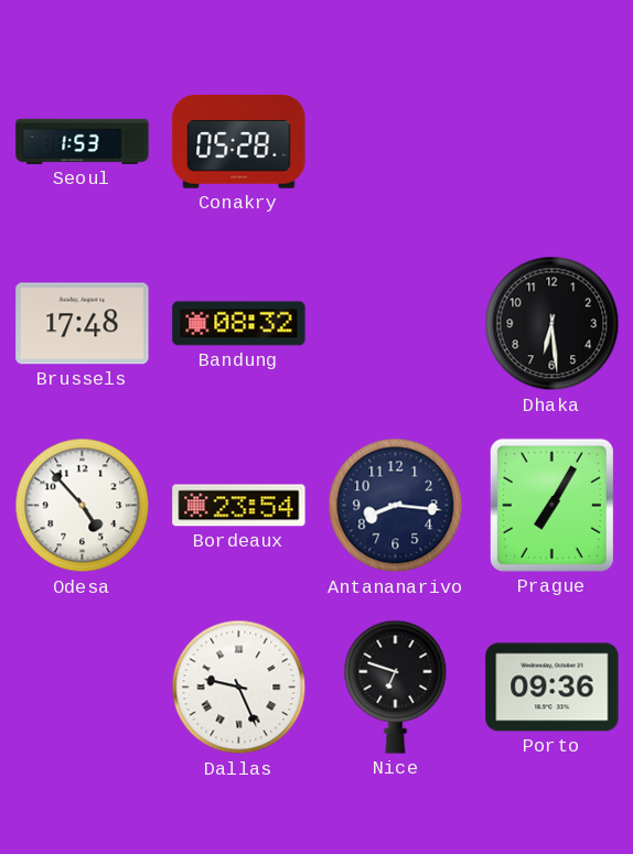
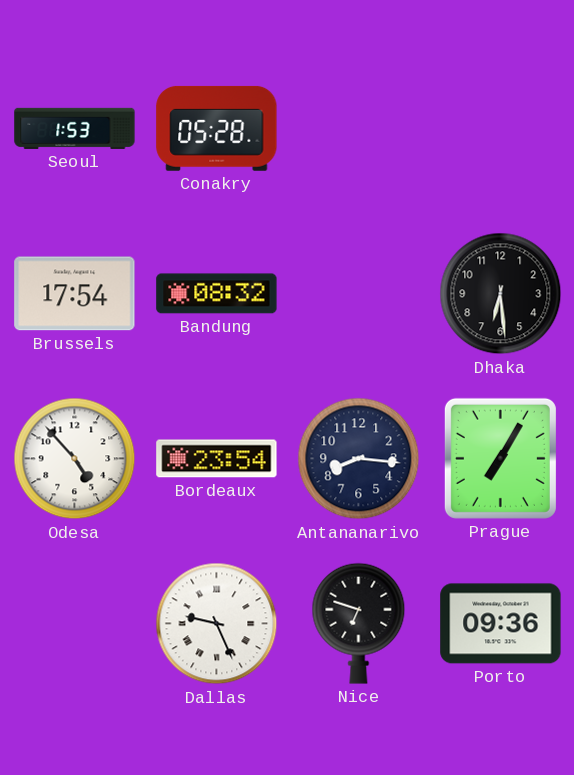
Brussels: 17:48 -> 17:54
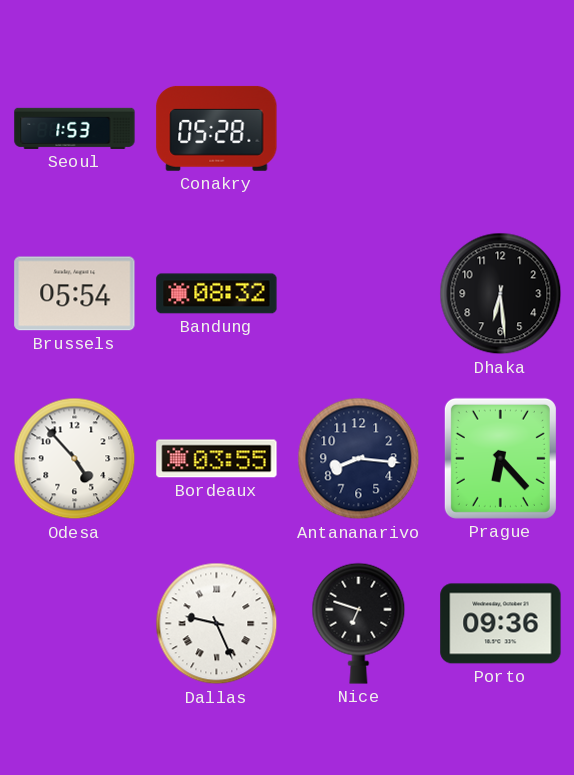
Brussels: 17:54 -> 05:54
Bordeaux: 23:54 -> 03:55
Prague: 7:05 -> 6:23
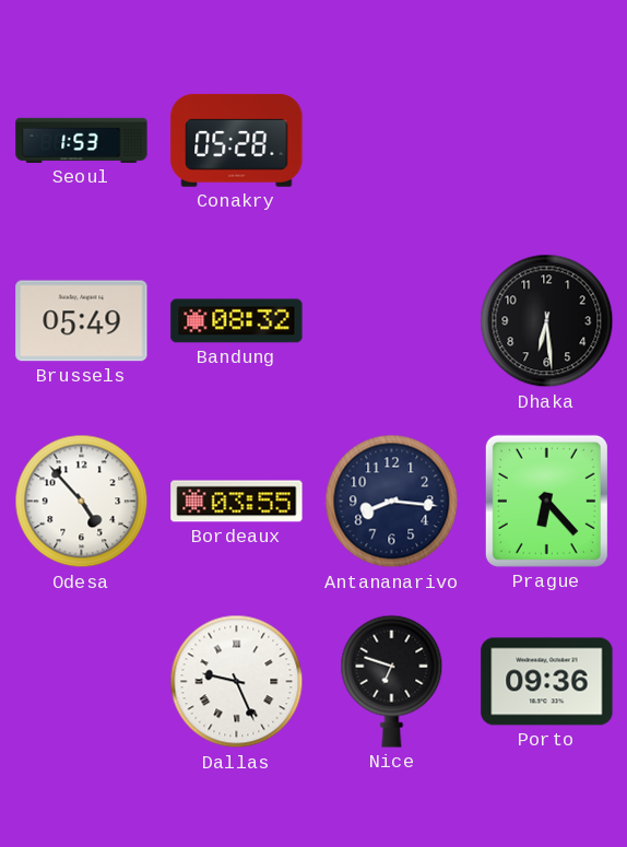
Brussels: 05:54 -> 05:49
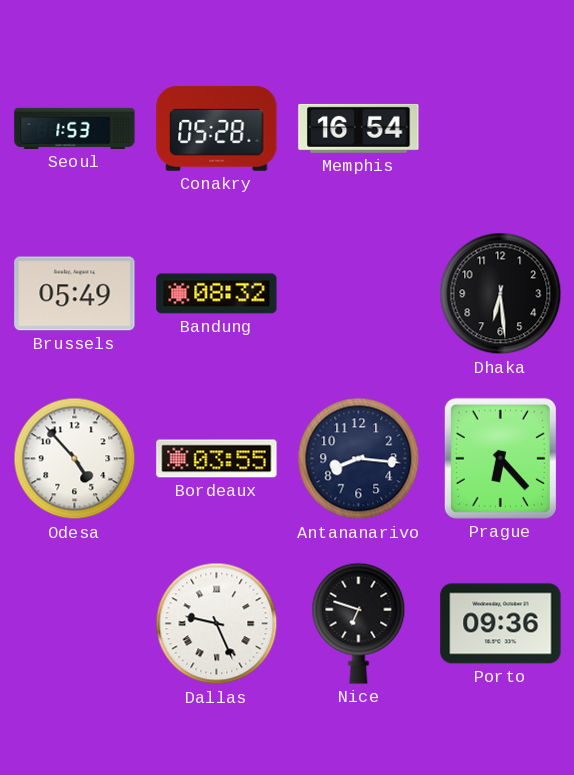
Memphis: none -> 16:54
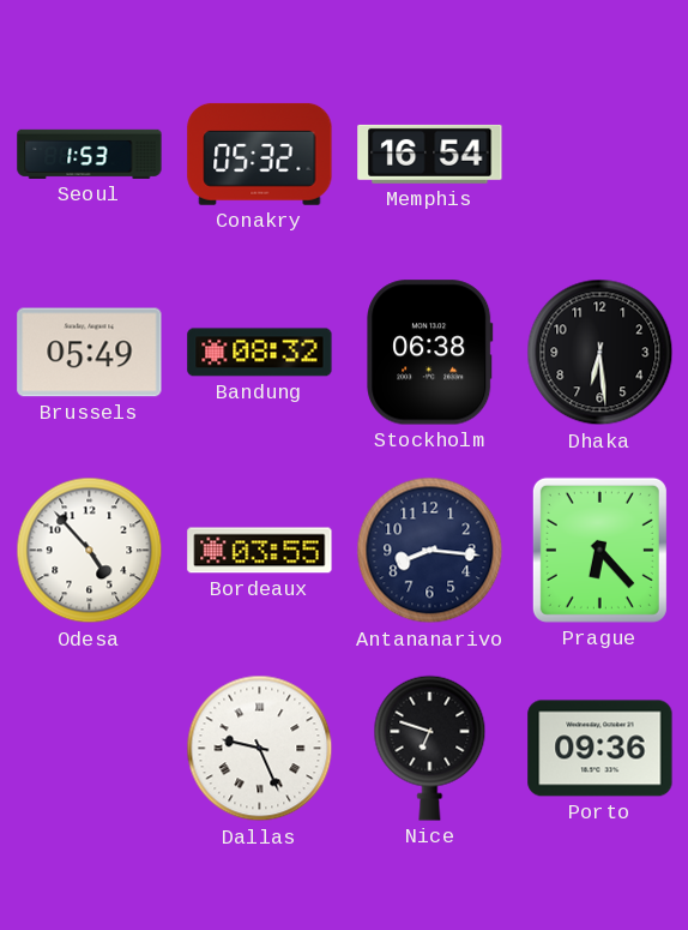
Conakry: 05:28 -> 05:32
Stockholm: none -> 06:38
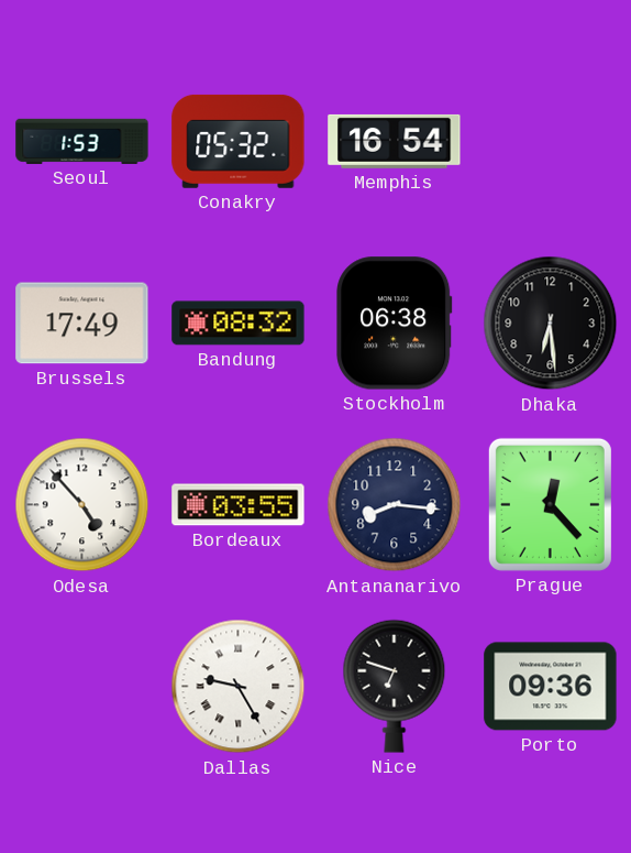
Brussels: 05:49 -> 17:49
Prague: 6:23 -> 12:23
Dallas: 9:26 -> 9:25
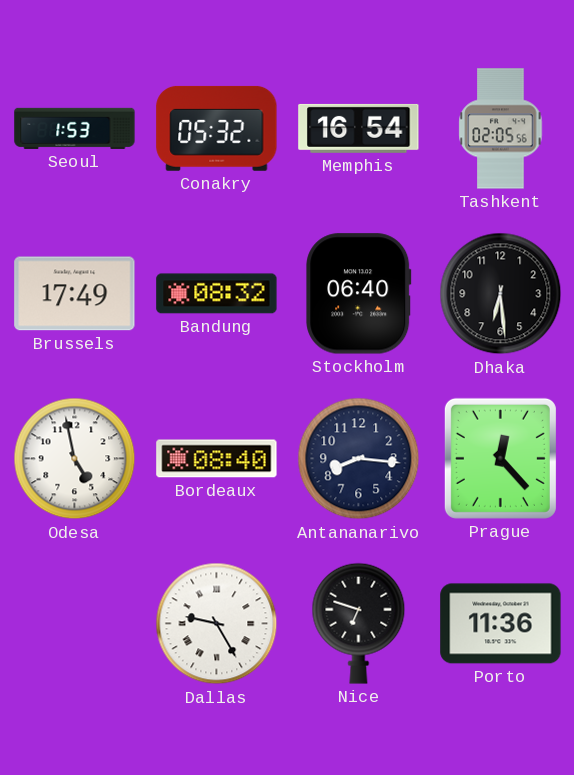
Tashkent: none -> 02:05
Stockholm: 06:38 -> 06:40
Odesa: 4:53 -> 4:58
Bordeaux: 03:55 -> 08:40
Porto: 09:36 -> 11:36
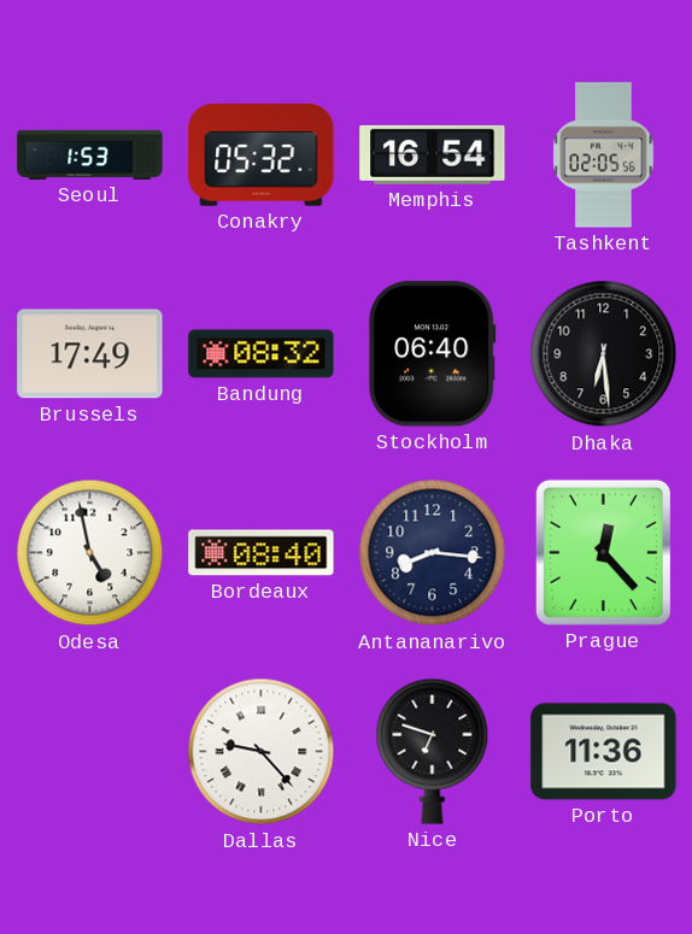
Dallas: 9:25 -> 9:23
